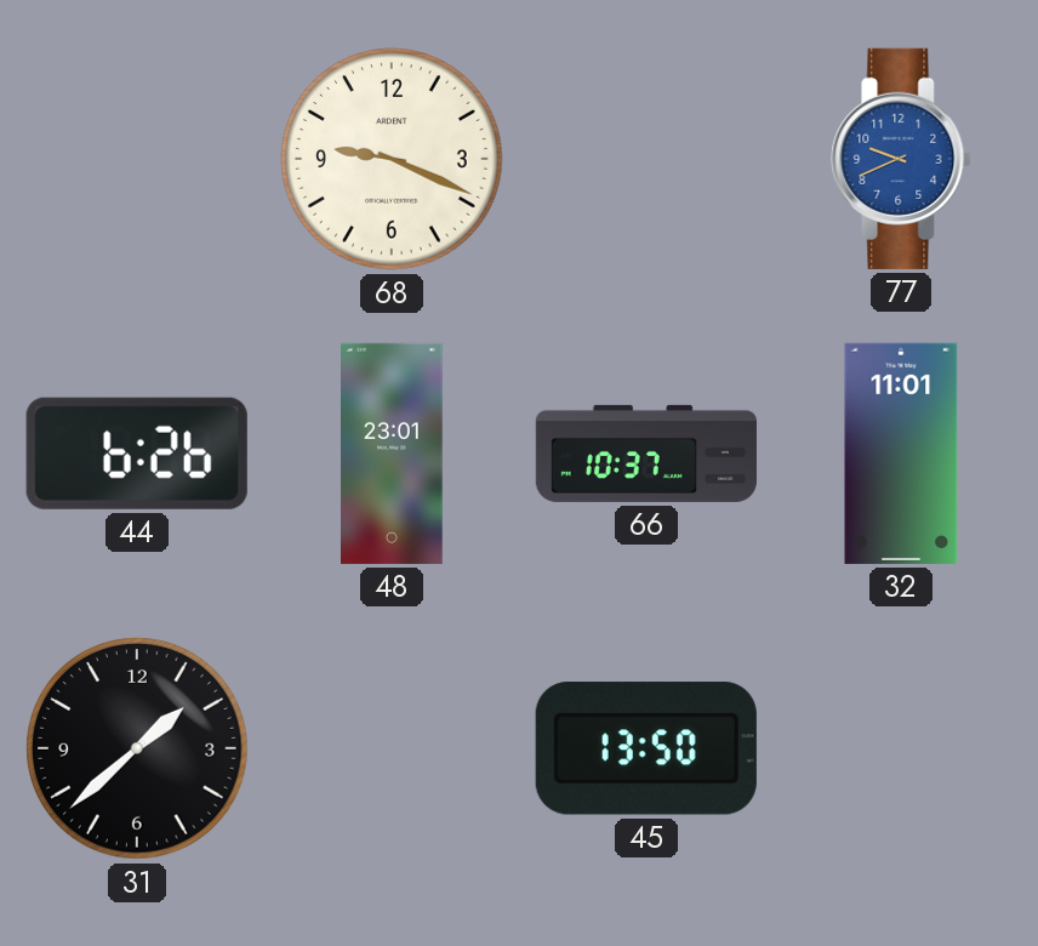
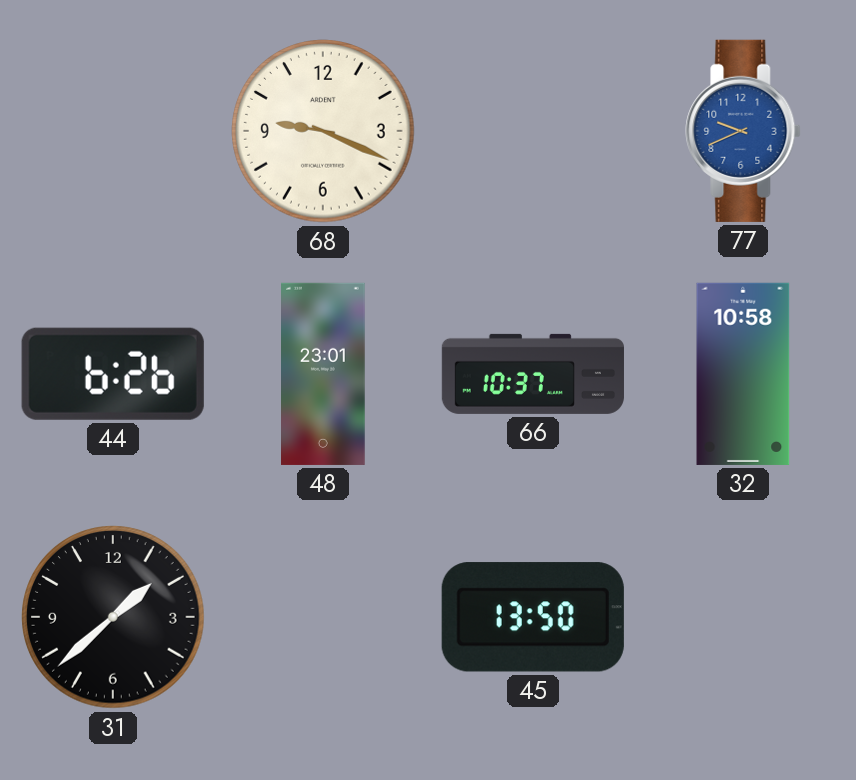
32: 11:01 -> 10:58
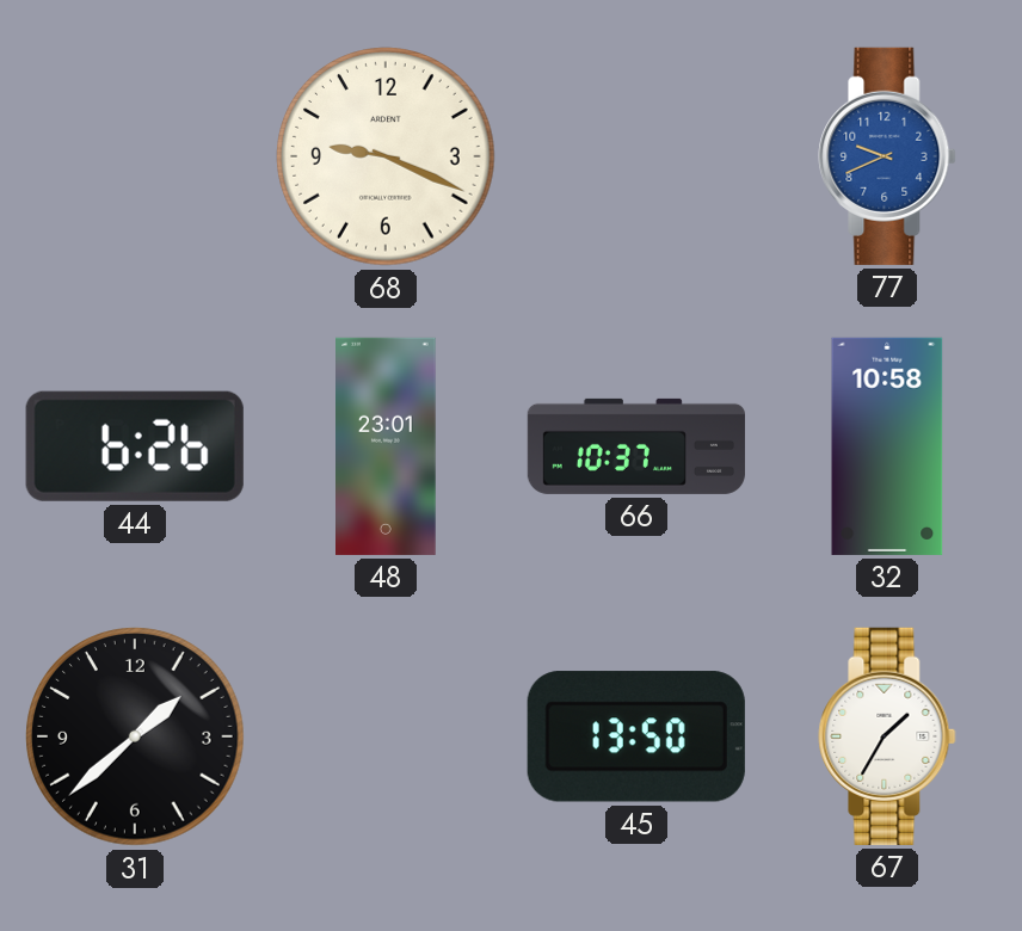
67: none -> 1:35
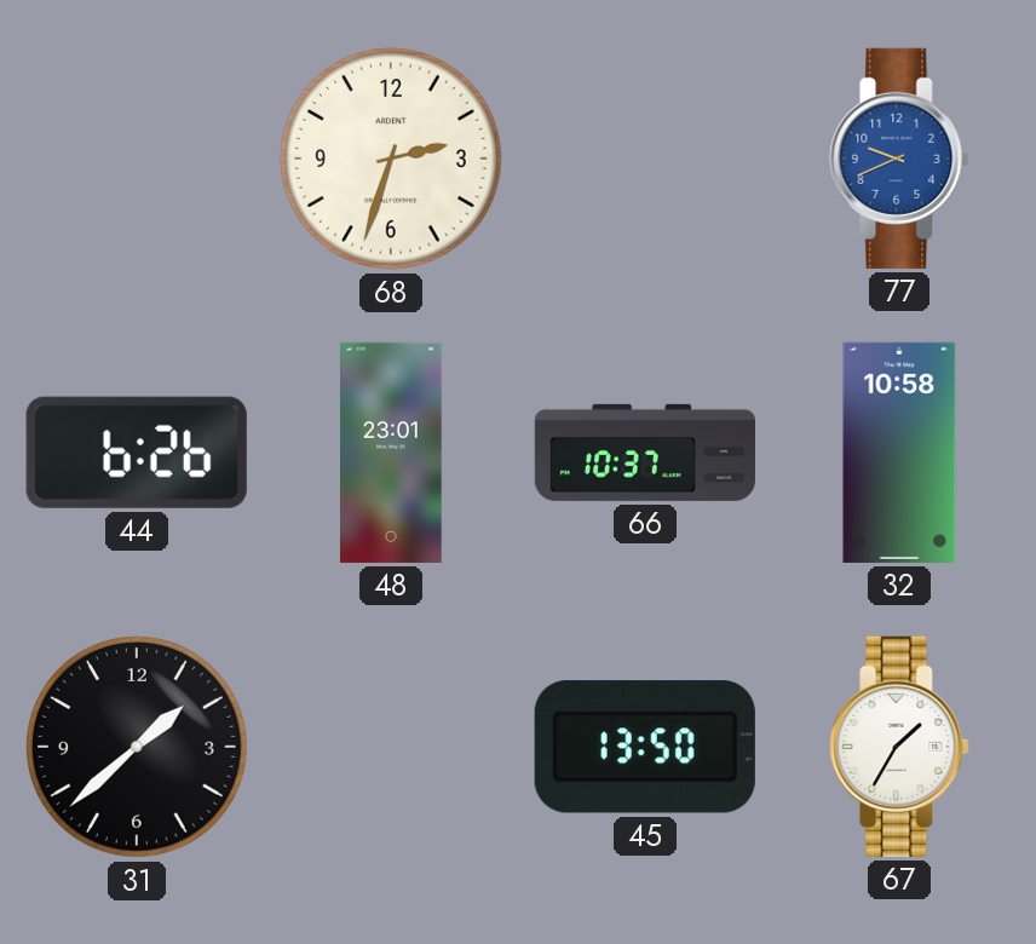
68: 9:19 -> 2:33
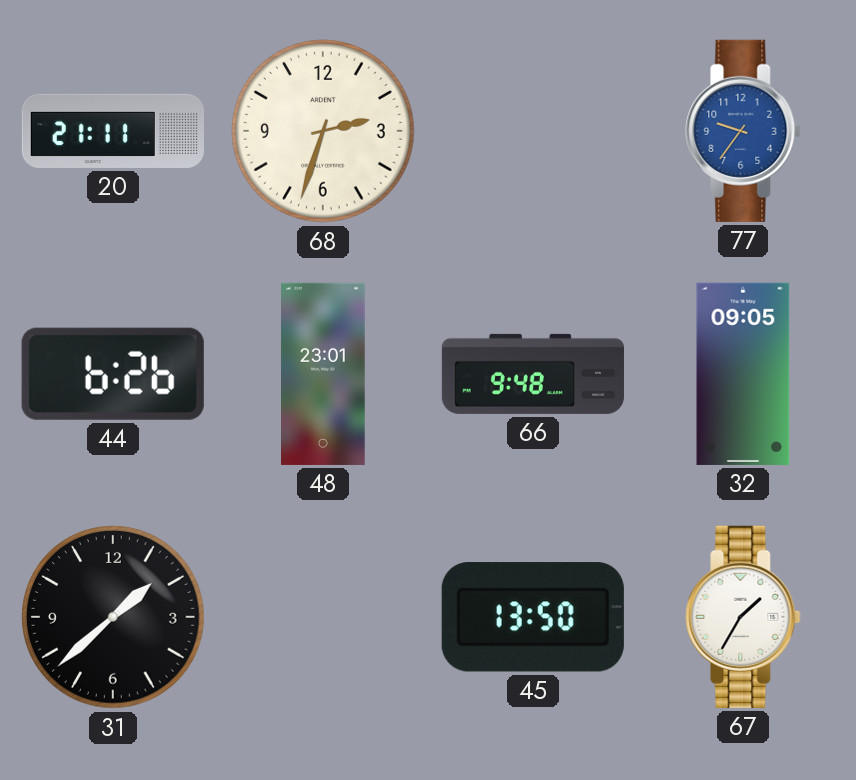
20: none -> 21:11
77: 9:41 -> 9:36
66: 10:37 -> 9:48
32: 10:58 -> 09:05
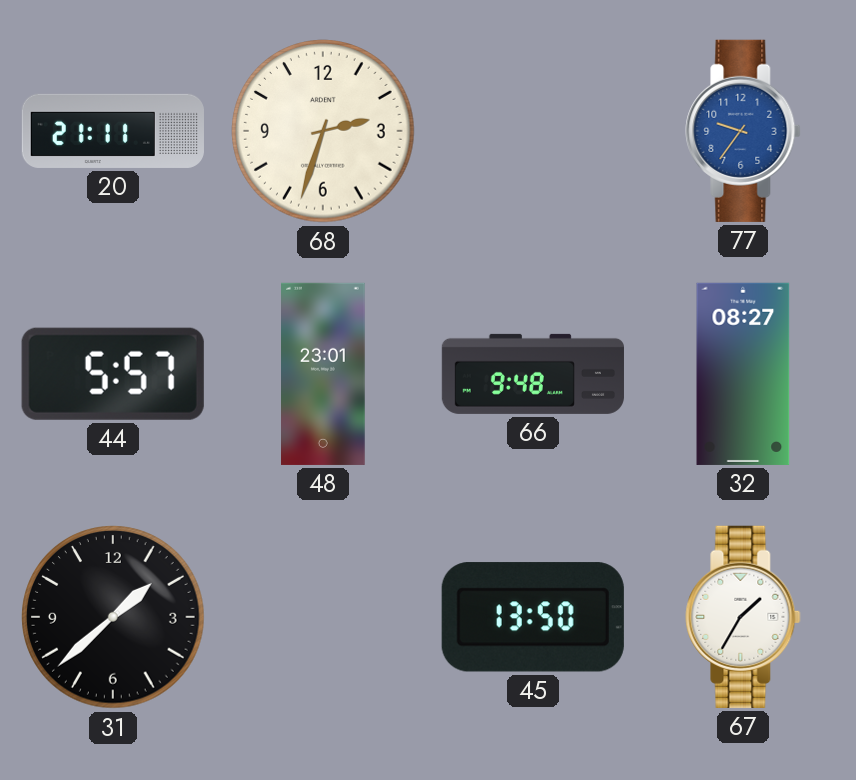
44: 6:26 -> 5:57
32: 09:05 -> 08:27
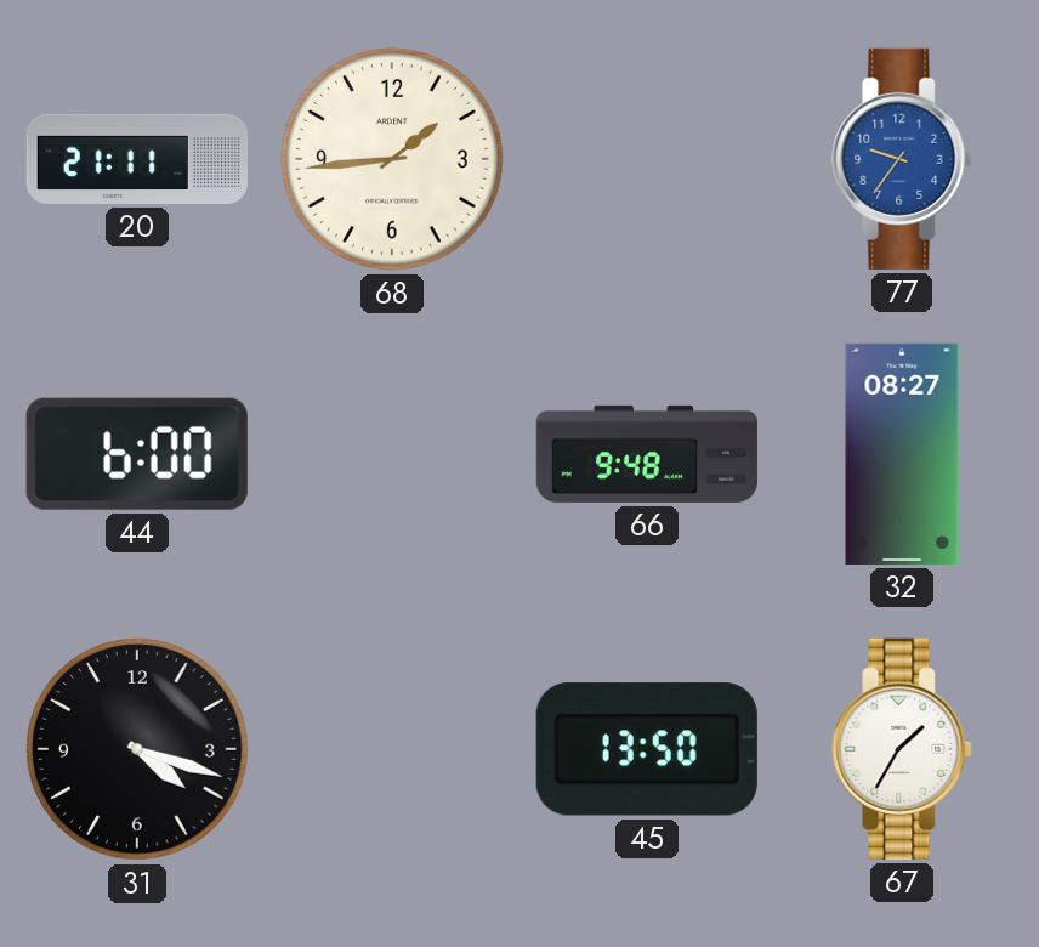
68: 2:33 -> 1:44
44: 5:57 -> 6:00
48: 23:01 -> none
31: 1:38 -> 4:18
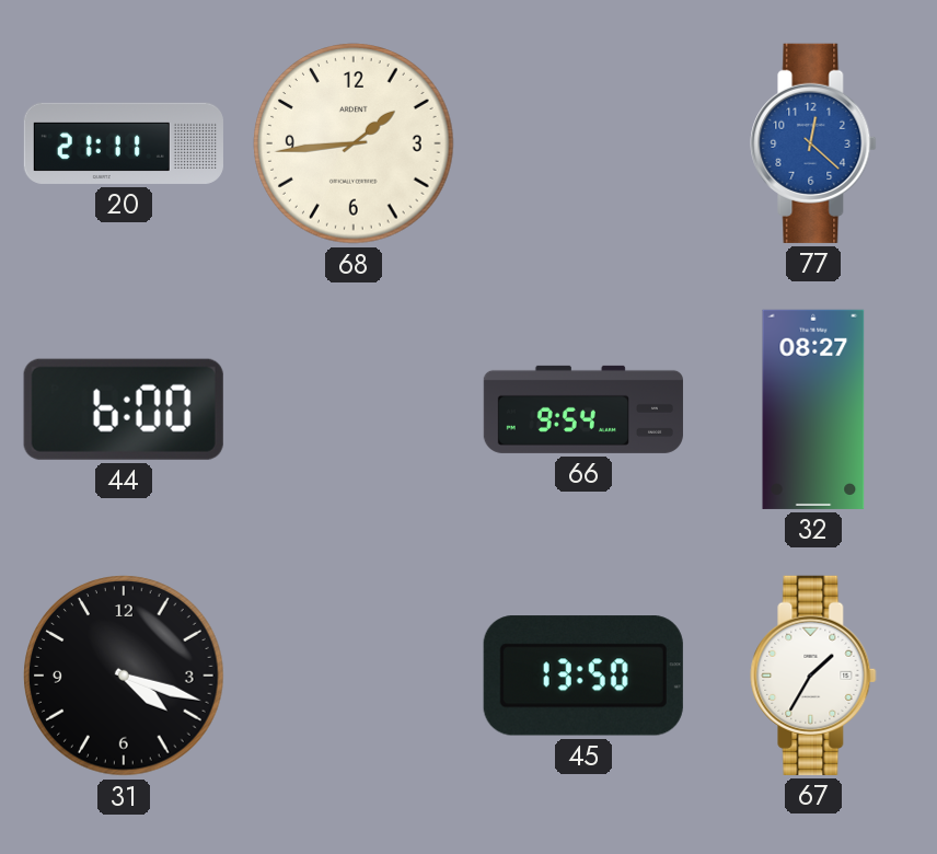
77: 9:36 -> 12:22
66: 9:48 -> 9:54
